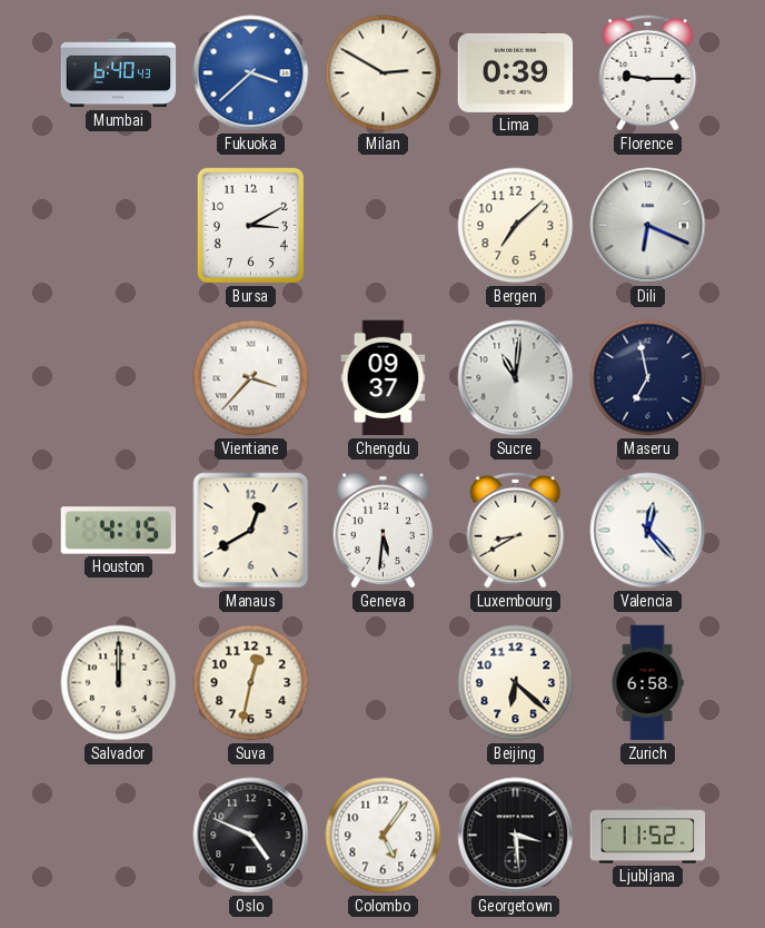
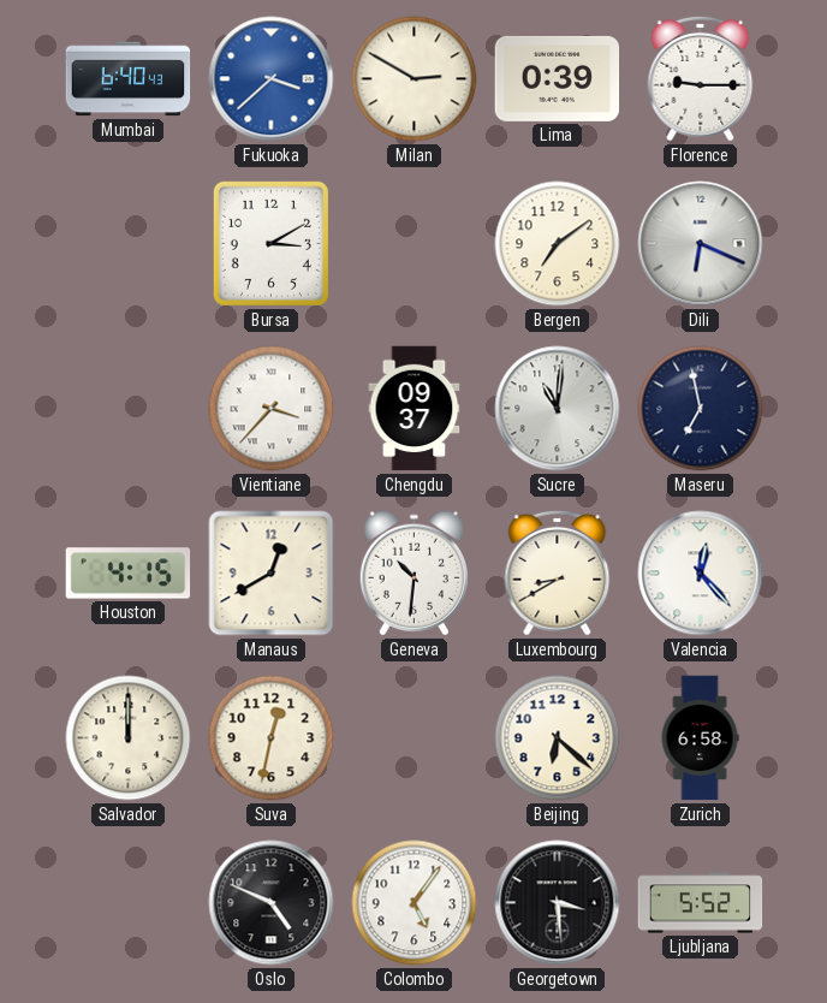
Bergen: 7:08 -> 7:09
Geneva: 5:31 -> 10:31
Ljubljana: 11:52 -> 5:52
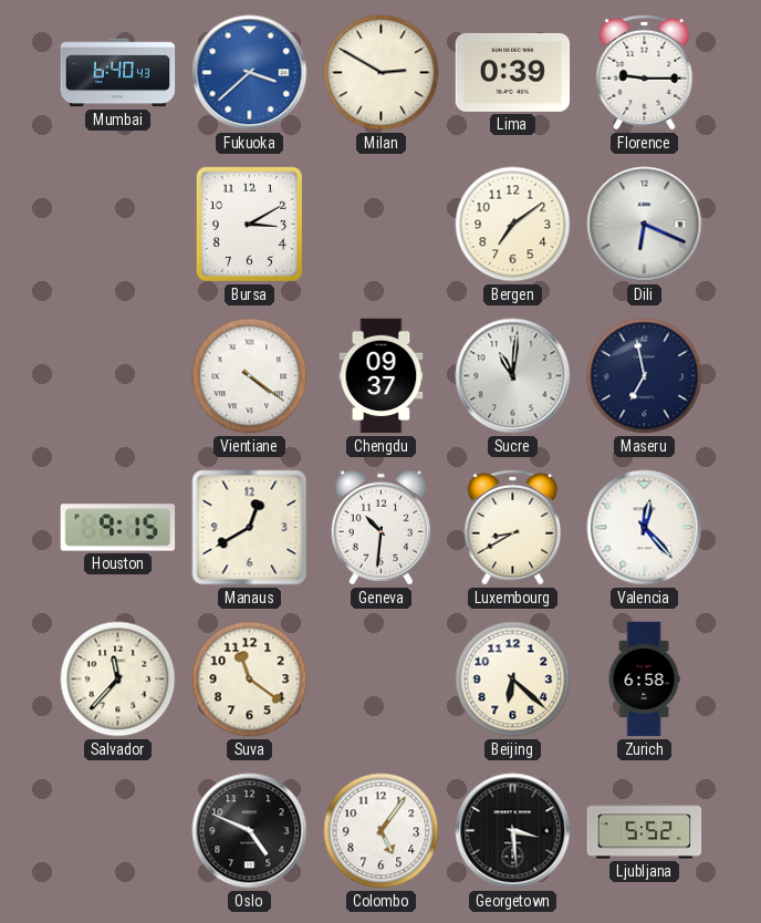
Vientiane: 3:37 -> 4:21
Houston: 4:15 -> 9:15
Salvador: 12:00 -> 11:37
Suva: 12:32 -> 11:21
